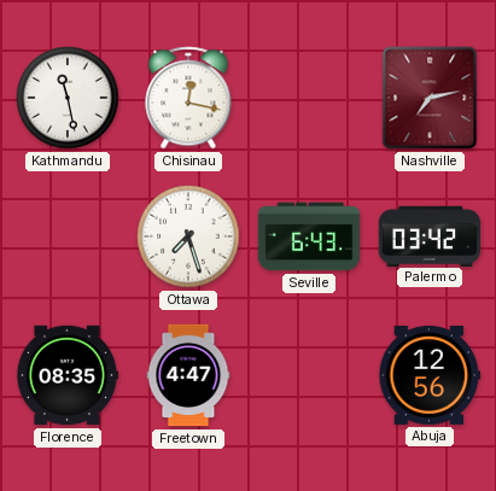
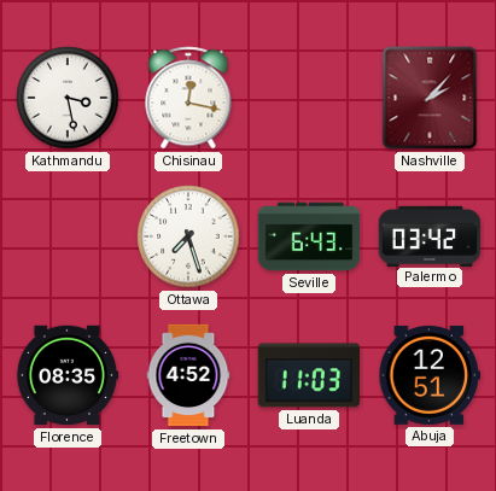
Kathmandu: 11:28 -> 3:28
Nashville: 7:13 -> 2:07
Freetown: 4:47 -> 4:52
Luanda: none -> 11:03
Abuja: 12:56 -> 12:51
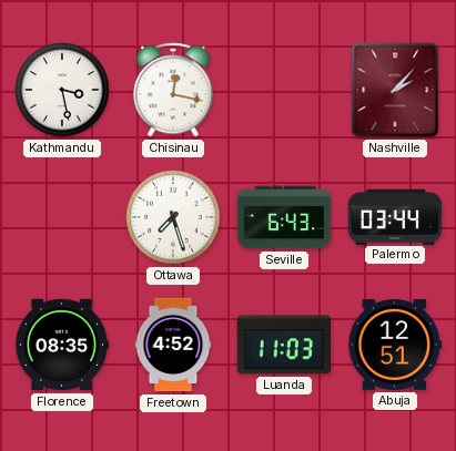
Palermo: 03:42 -> 03:44
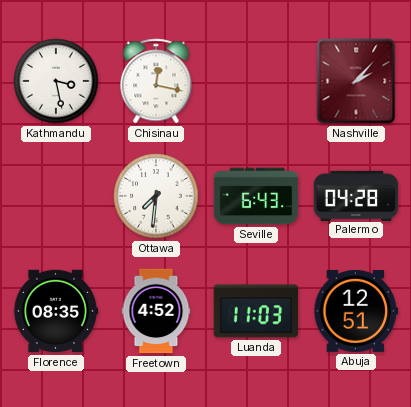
Ottawa: 7:27 -> 7:31
Palermo: 03:44 -> 04:28
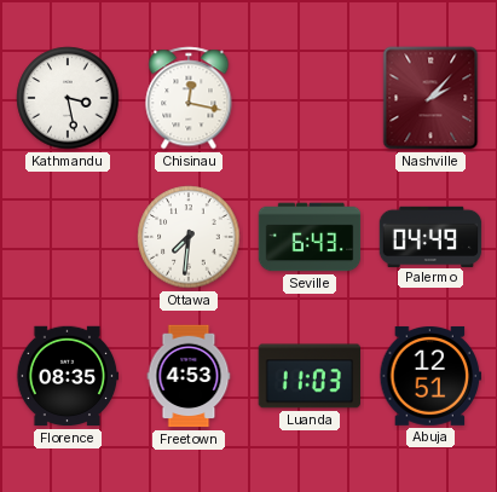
Palermo: 04:28 -> 04:49
Freetown: 4:52 -> 4:53
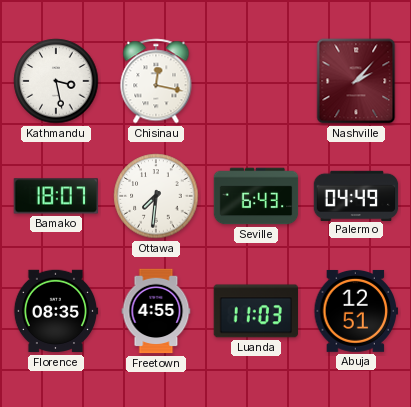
Bamako: none -> 18:07
Freetown: 4:53 -> 4:55
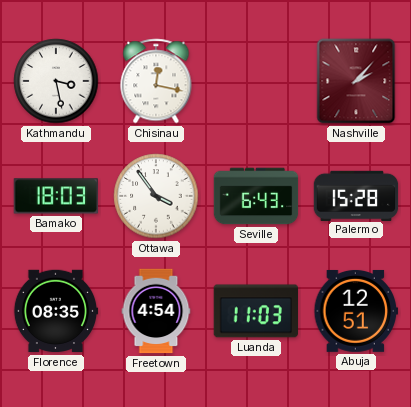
Bamako: 18:07 -> 18:03
Ottawa: 7:31 -> 3:54
Palermo: 04:49 -> 15:28
Freetown: 4:55 -> 4:54
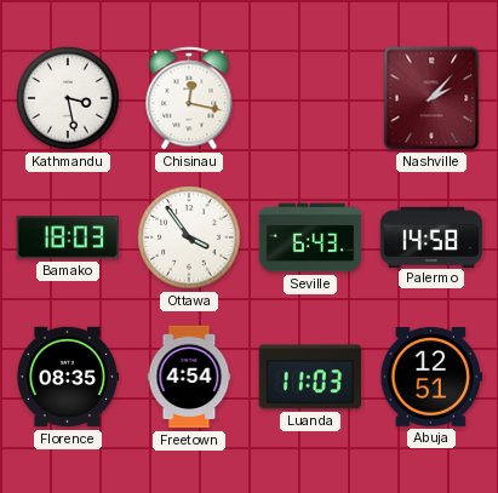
Palermo: 15:28 -> 14:58
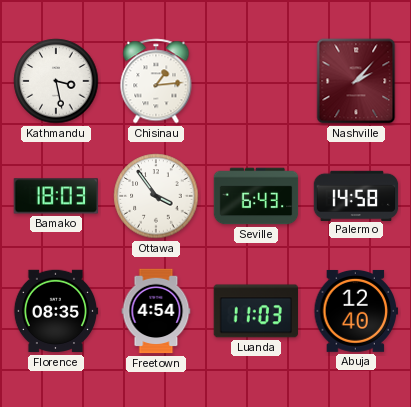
Chisinau: 12:17 -> 1:14
Abuja: 12:51 -> 12:40
